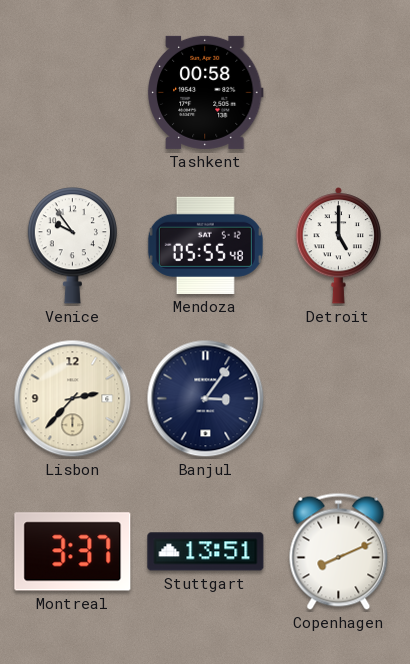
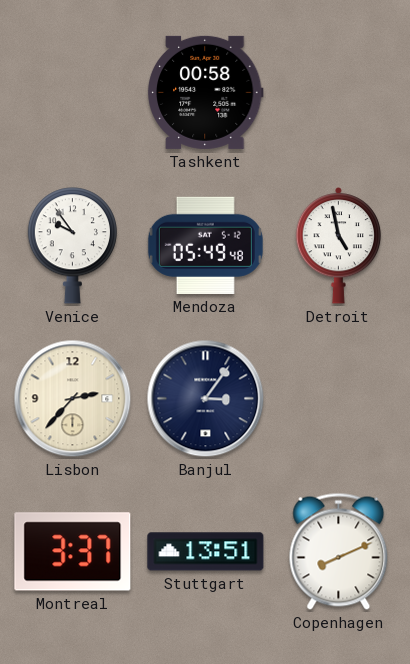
Mendoza: 05:55 -> 05:49
Detroit: 5:00 -> 4:58
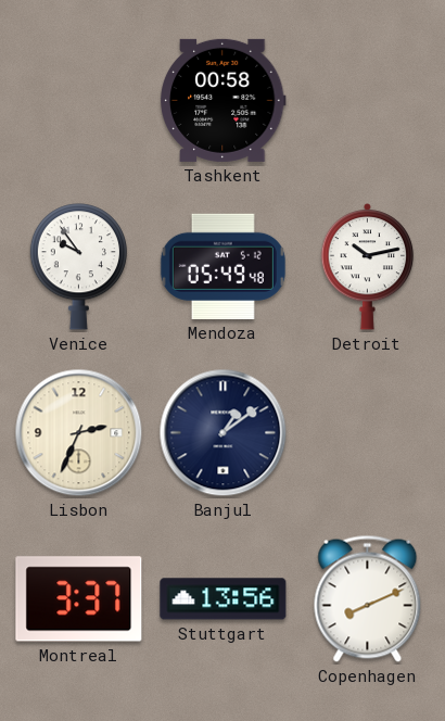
Detroit: 4:58 -> 10:13
Lisbon: 2:37 -> 2:34
Banjul: 3:06 -> 1:09
Stuttgart: 13:51 -> 13:56
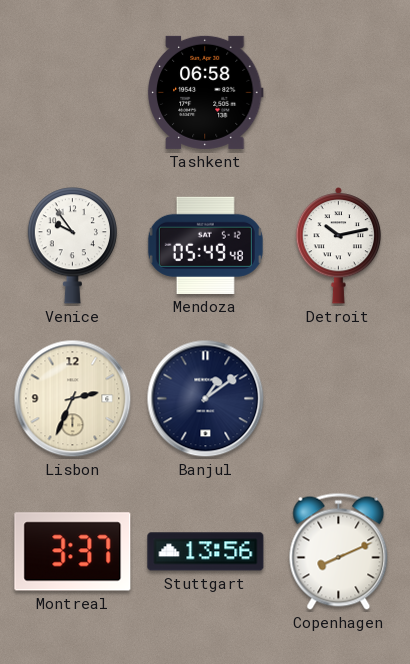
Tashkent: 00:58 -> 06:58
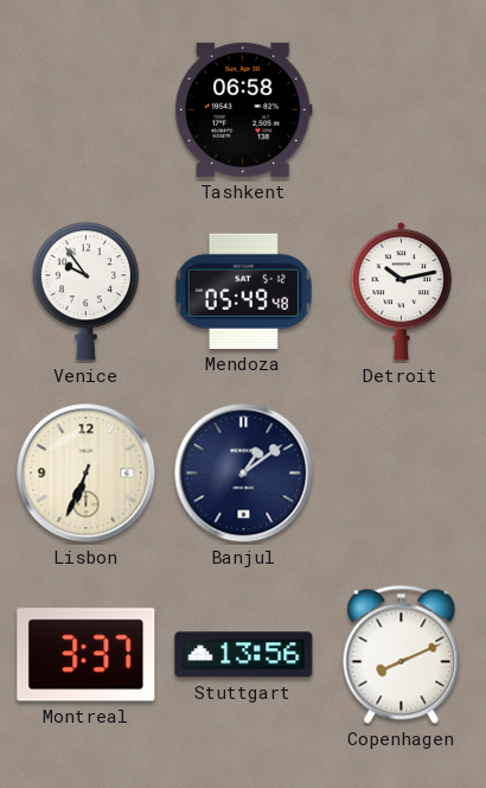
Lisbon: 2:34 -> 6:34
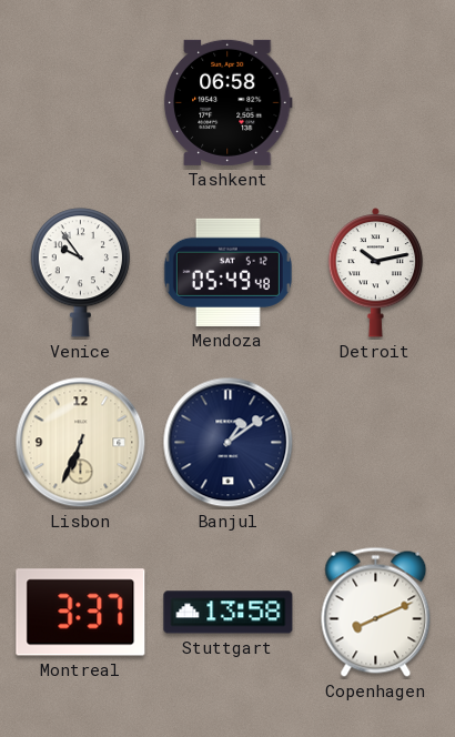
Stuttgart: 13:56 -> 13:58
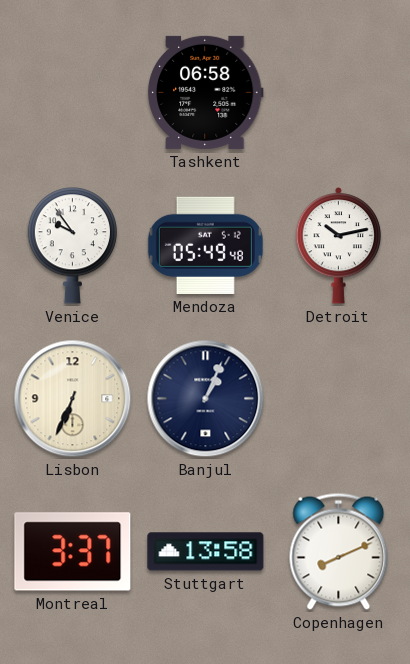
Banjul: 1:09 -> 1:04
